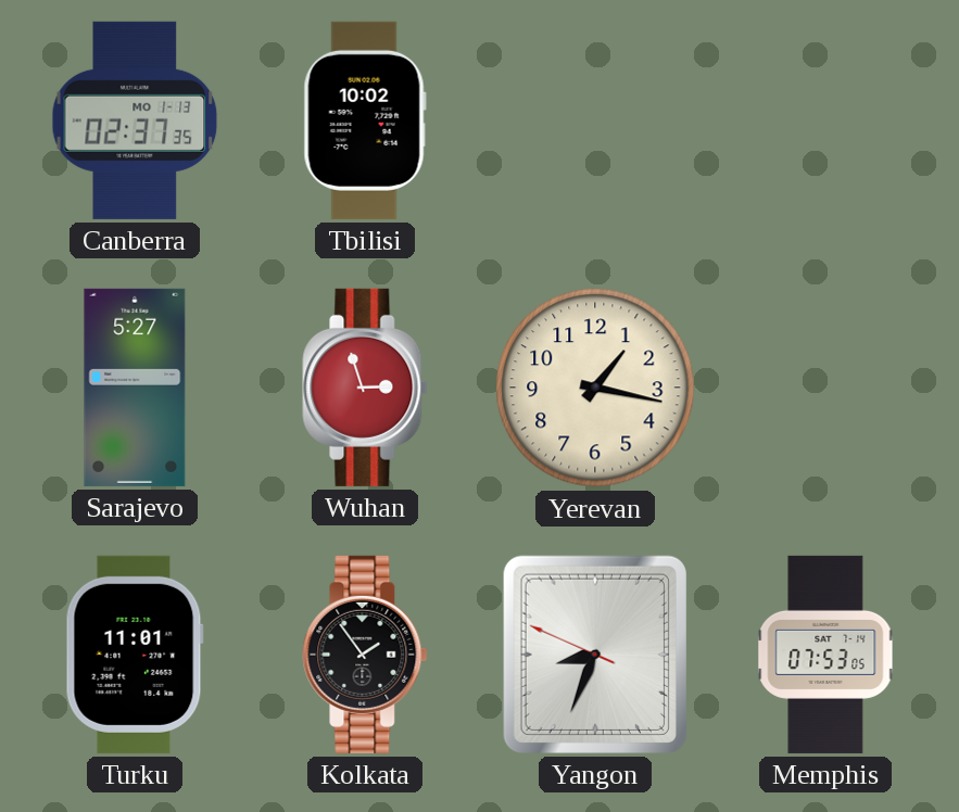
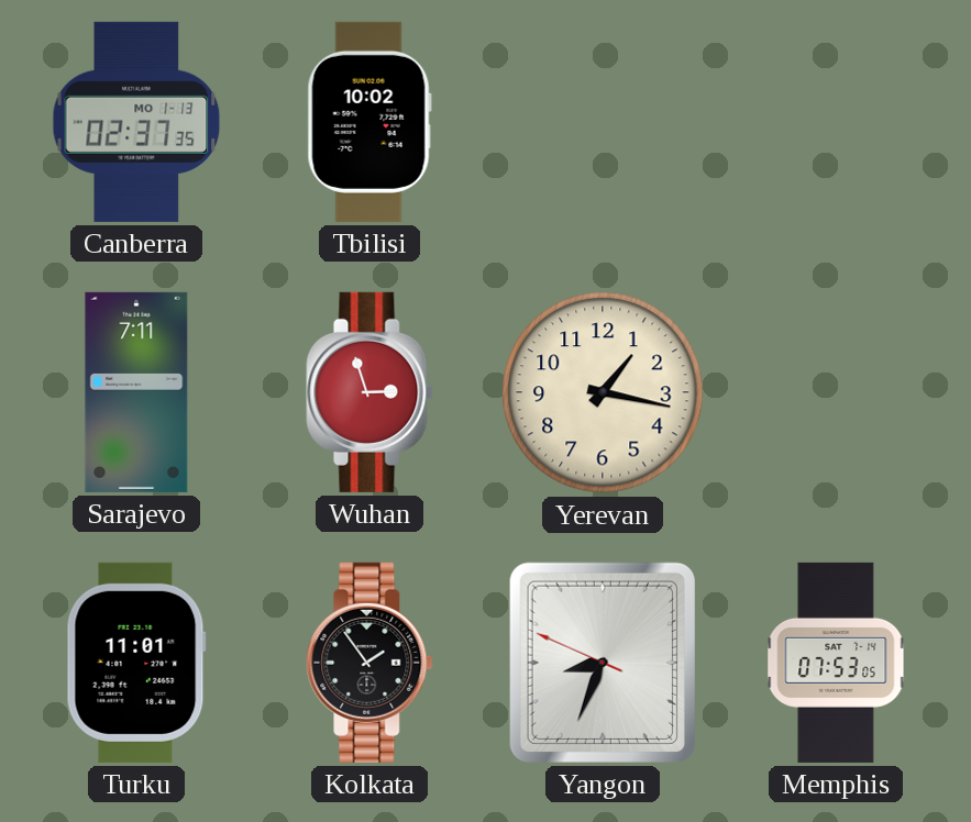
Sarajevo: 5:27 -> 7:11
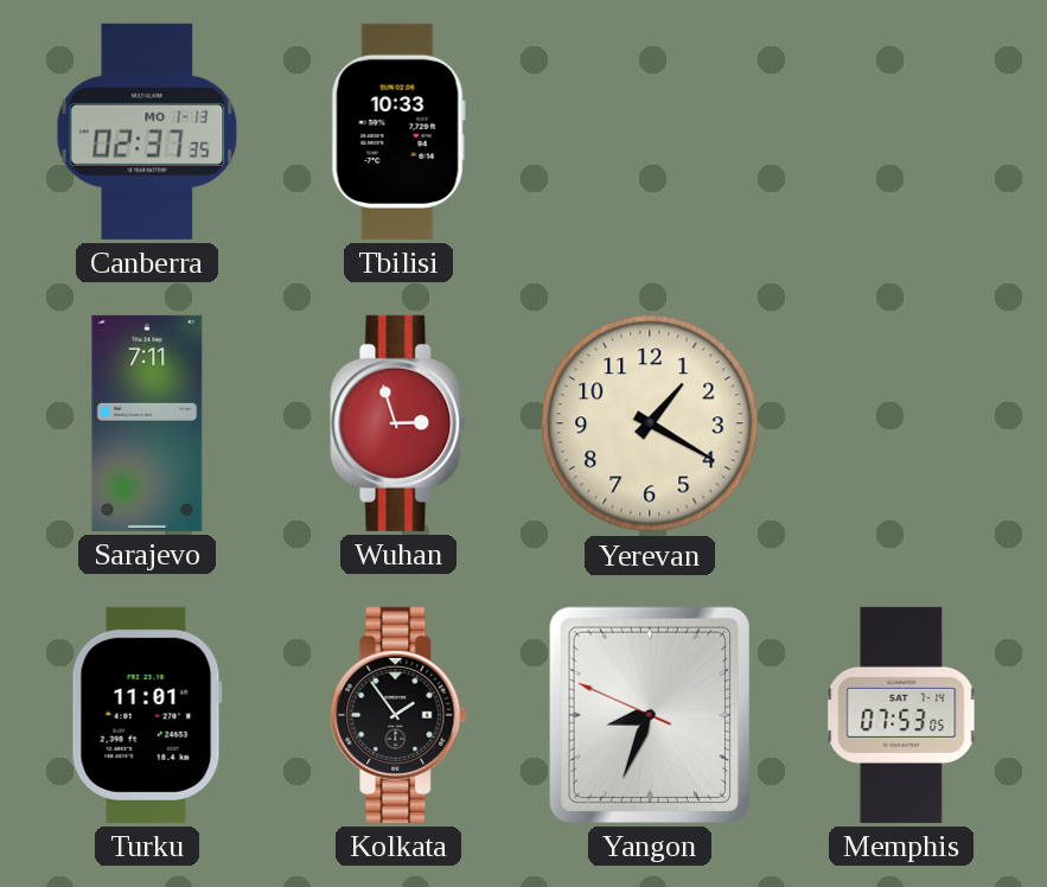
Tbilisi: 10:02 -> 10:33
Yerevan: 1:17 -> 1:20
